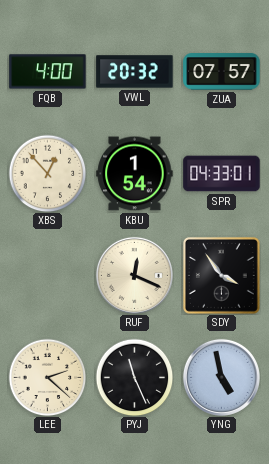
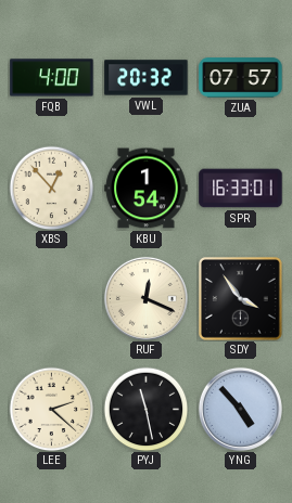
SPR: 04:33 -> 16:33
PYJ: 11:26 -> 11:28
YNG: 4:58 -> 4:53
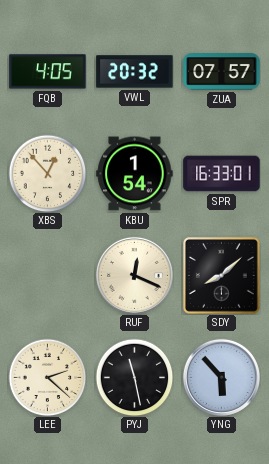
FQB: 4:00 -> 4:05
SDY: 3:54 -> 8:08
YNG: 4:53 -> 5:53
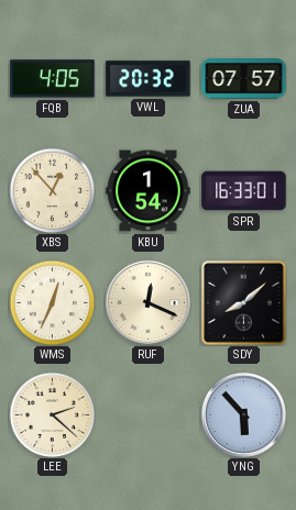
WMS: none -> 12:34
PYJ: 11:28 -> none
